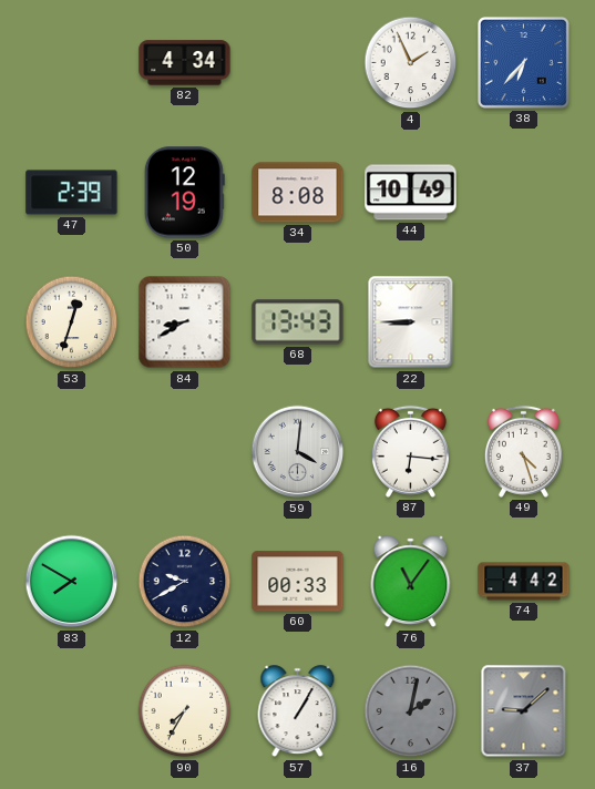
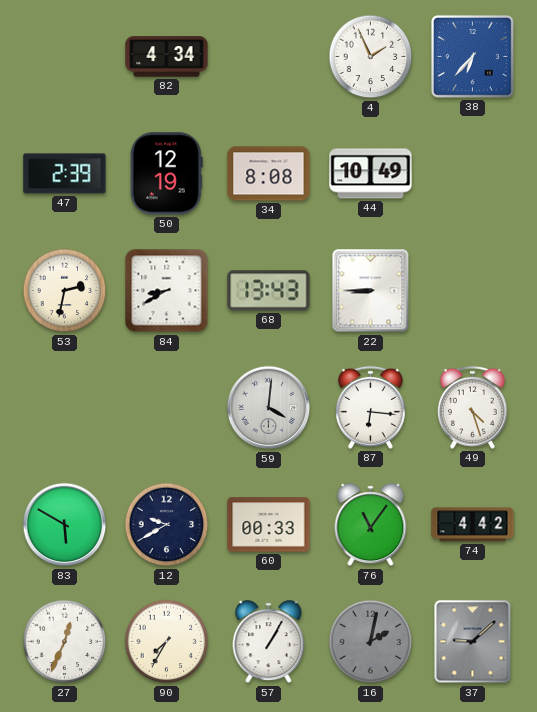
53: 12:33 -> 2:32
83: 7:50 -> 5:50
27: none -> 12:34
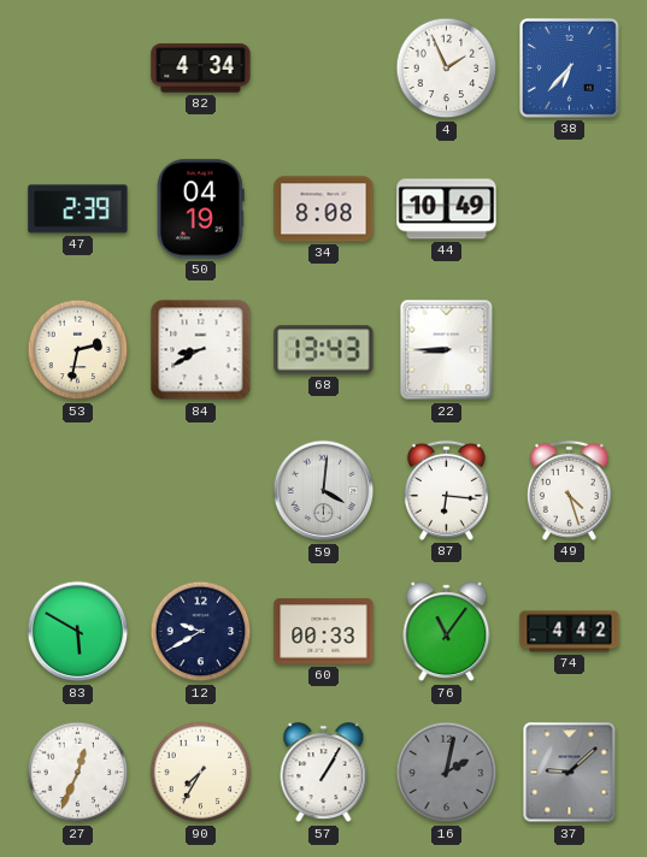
50: 12:19 -> 04:19
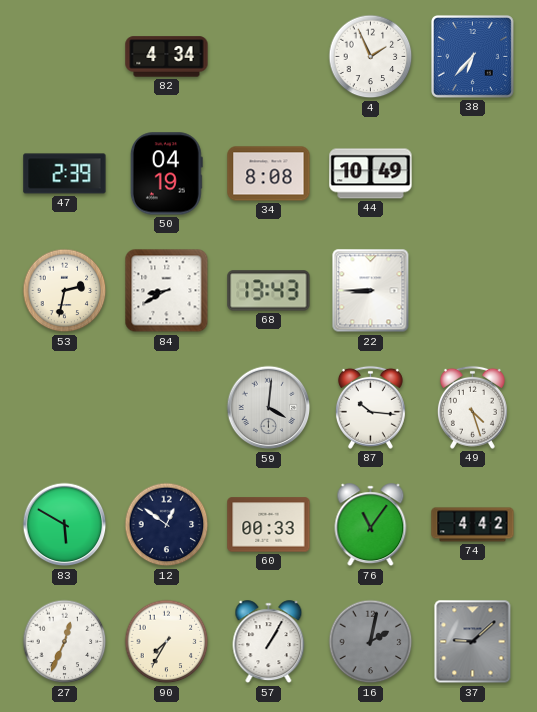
87: 6:16 -> 10:16
12: 9:40 -> 12:51
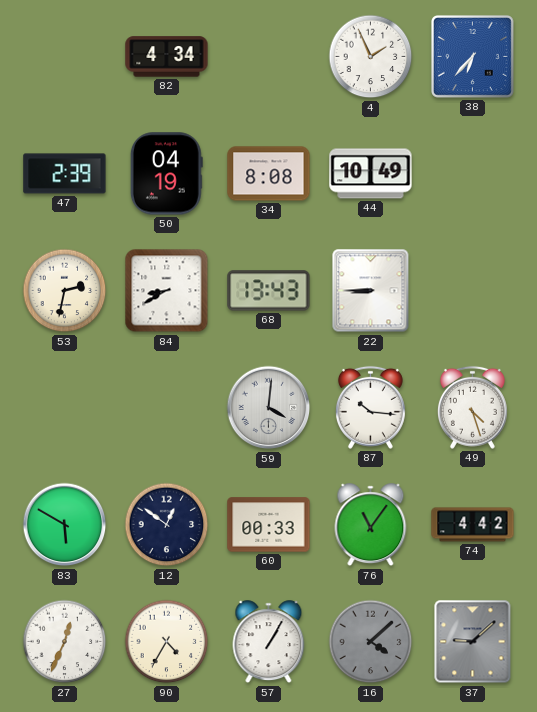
90: 7:35 -> 4:35
16: 2:02 -> 4:08
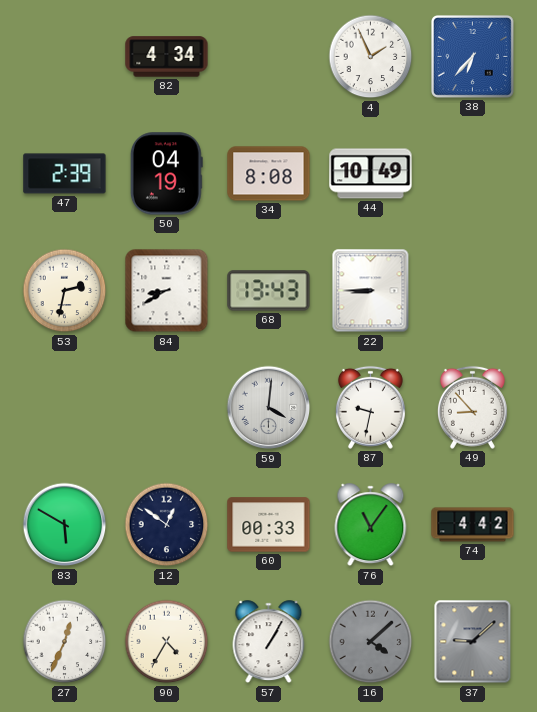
87: 10:16 -> 9:32
49: 4:27 -> 8:53
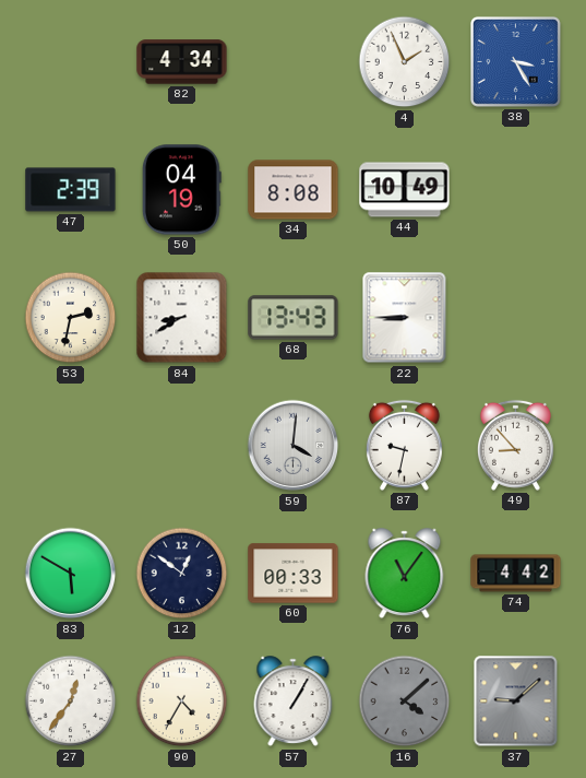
38: 6:37 -> 3:25
27: 12:34 -> 12:36
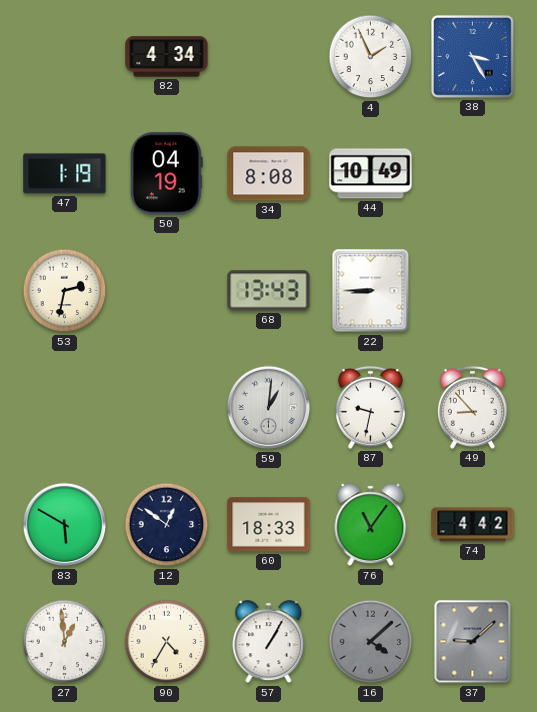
47: 2:39 -> 1:19
84: 8:40 -> none
59: 4:01 -> 1:01
60: 00:33 -> 18:33
27: 12:36 -> 12:59
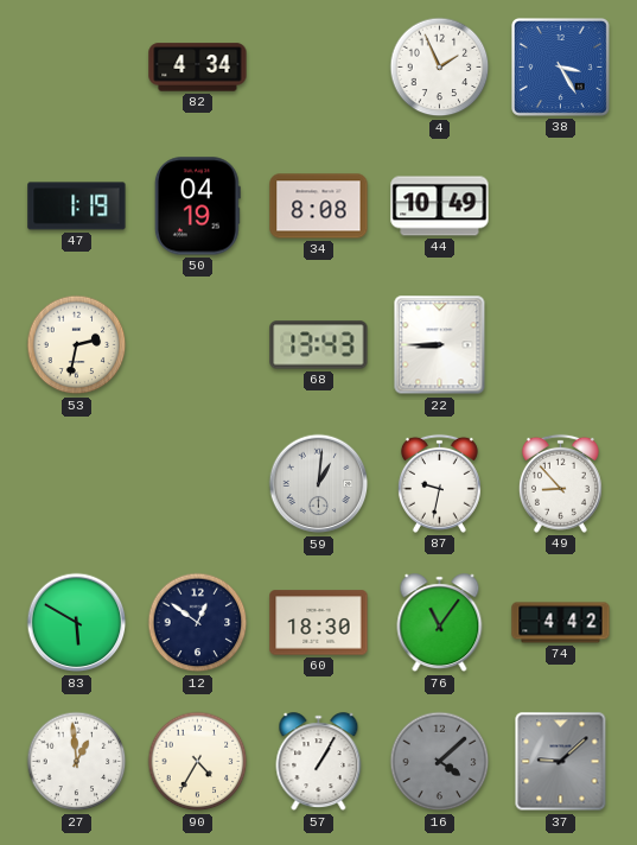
60: 18:33 -> 18:30
